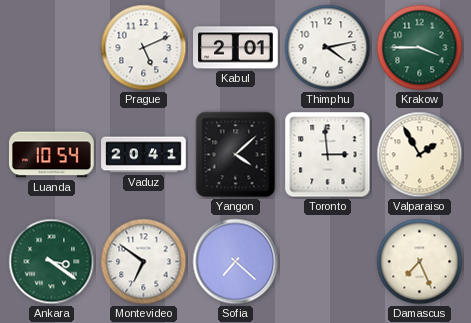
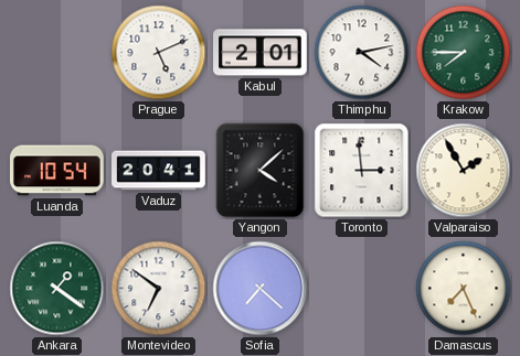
Krakow: 3:45 -> 7:45
Ankara: 3:21 -> 1:21
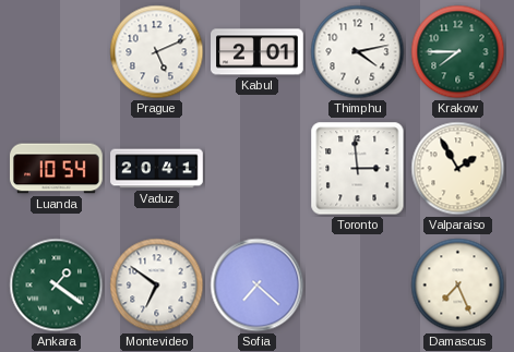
Yangon: 4:08 -> none
